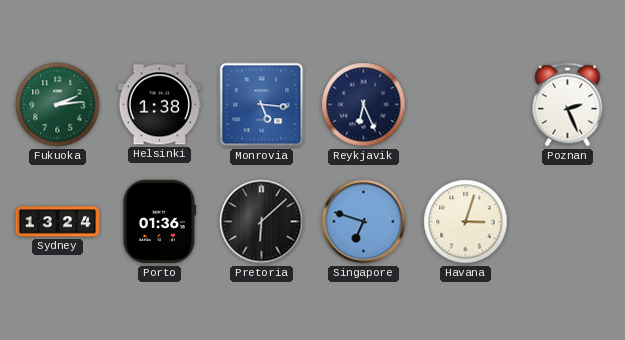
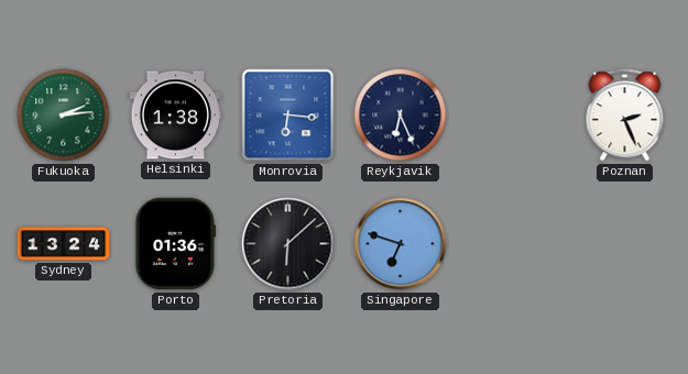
Monrovia: 5:16 -> 6:16
Havana: 3:03 -> none
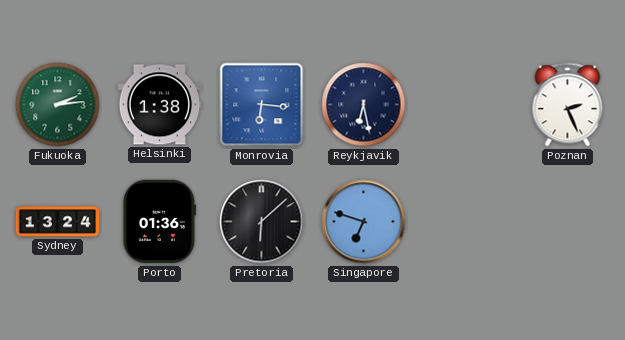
Reykjavik: 6:26 -> 6:28
